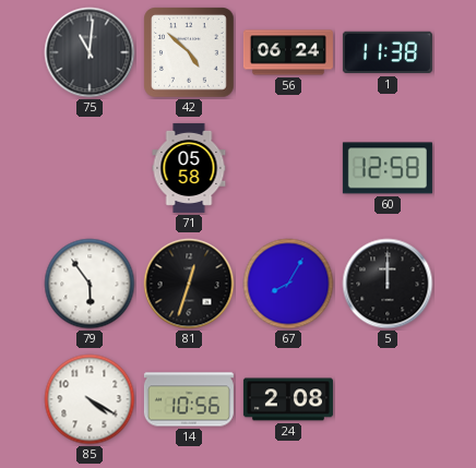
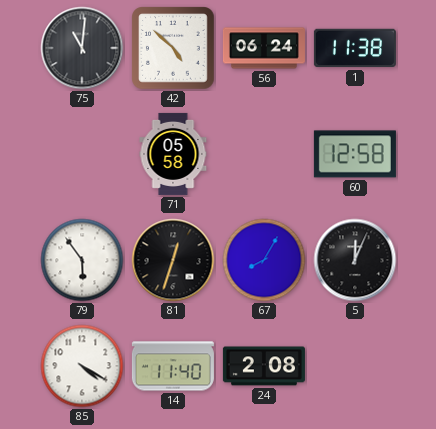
5: 12:00 -> 12:04
14: 10:56 -> 11:40
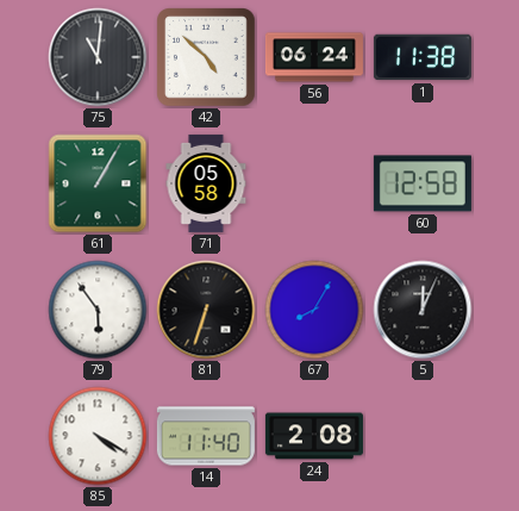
61: none -> 1:05
81: 12:33 -> 6:33
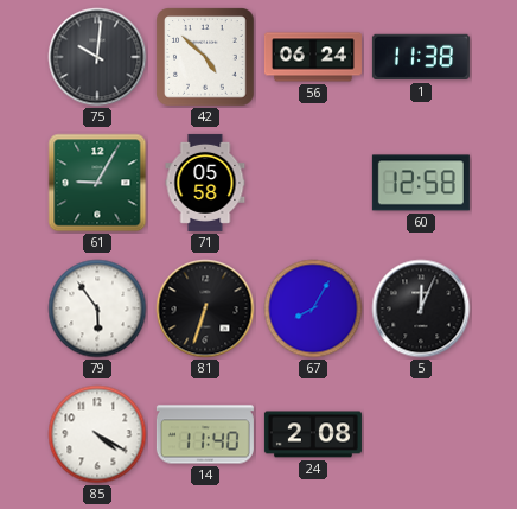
75: 11:01 -> 10:01
61: 1:05 -> 9:05
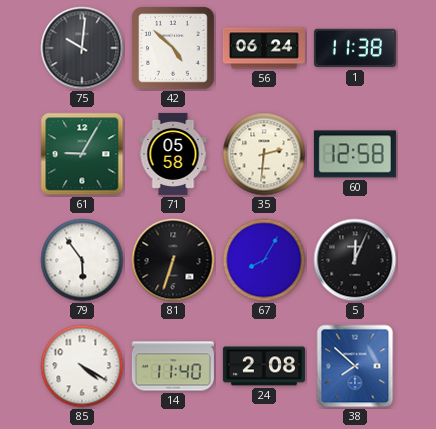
35: none -> 2:31
38: none -> 7:52
